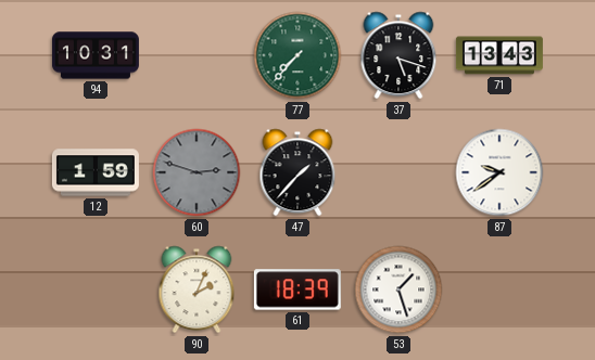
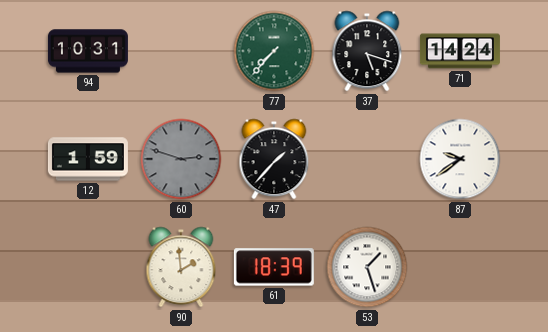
71: 13:43 -> 14:24
90: 2:04 -> 1:59
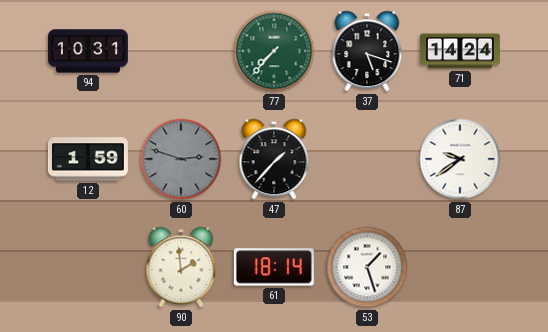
61: 18:39 -> 18:14
